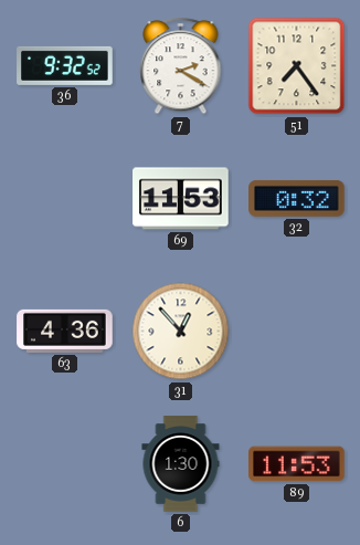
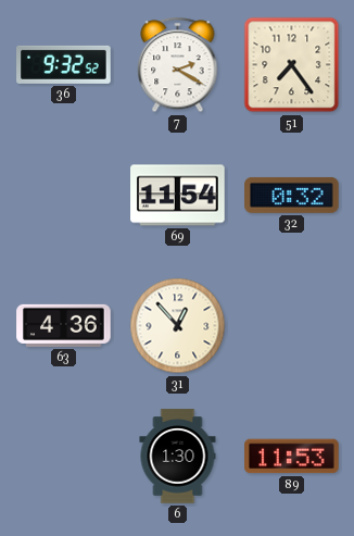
69: 11:53 -> 11:54
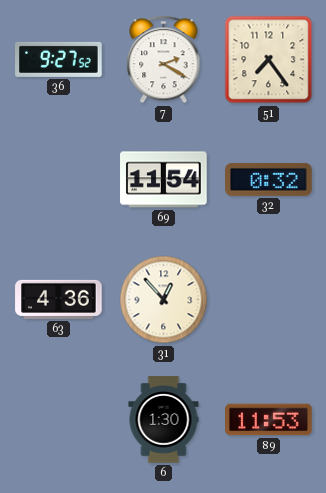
36: 9:32 -> 9:27
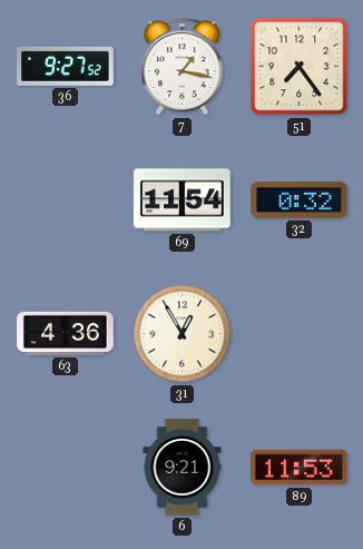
7: 2:20 -> 1:17
31: 12:53 -> 12:55
6: 1:30 -> 9:21
